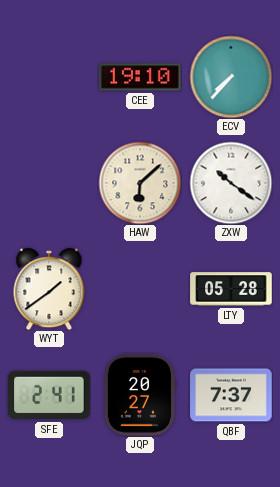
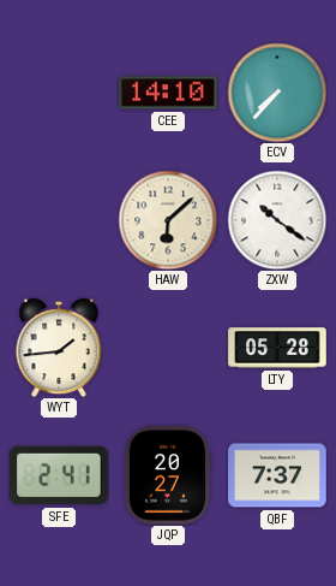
CEE: 19:10 -> 14:10
WYT: 1:39 -> 1:44
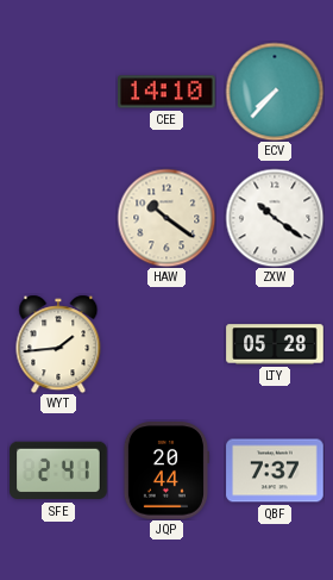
HAW: 6:08 -> 10:21
JQP: 20:27 -> 20:44
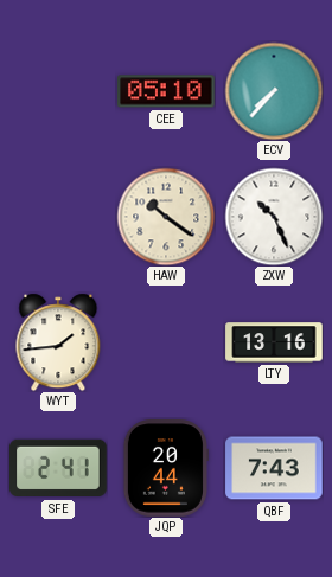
CEE: 14:10 -> 05:10
ZXW: 10:21 -> 10:26
LTY: 05:28 -> 13:16
QBF: 7:37 -> 7:43
